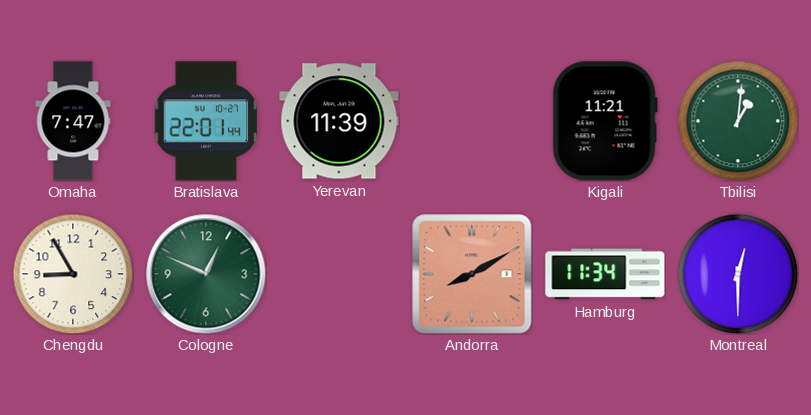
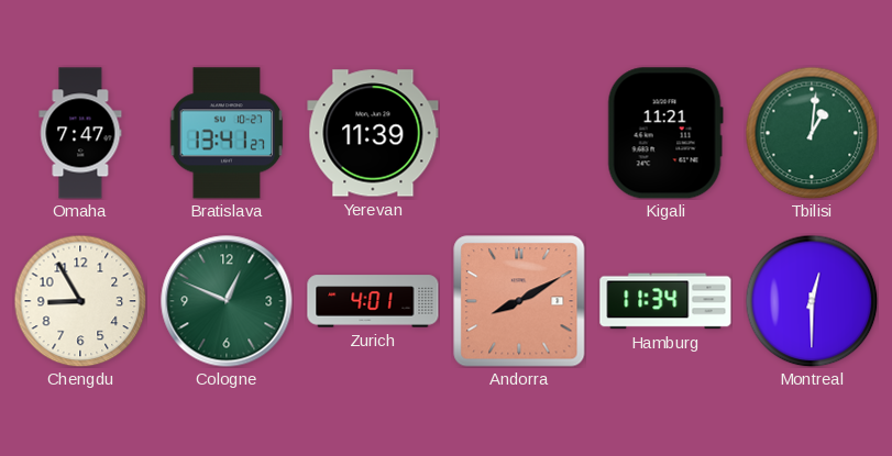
Bratislava: 22:01 -> 13:41
Zurich: none -> 4:01
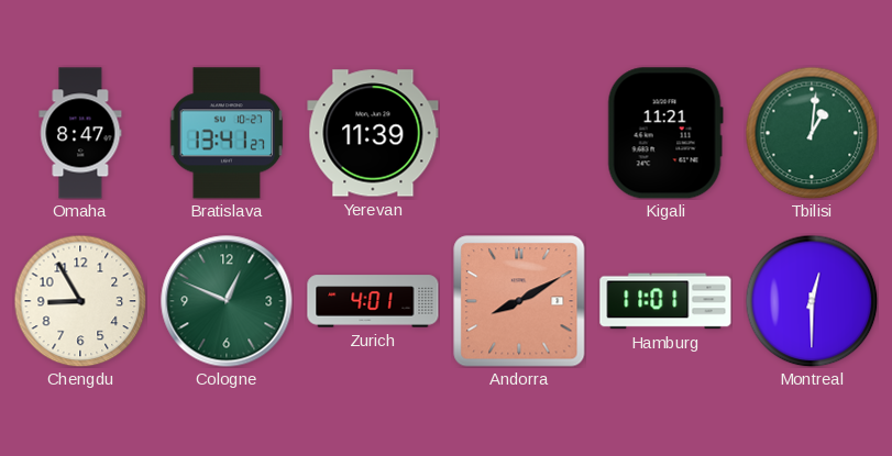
Omaha: 7:47 -> 8:47
Hamburg: 11:34 -> 11:01
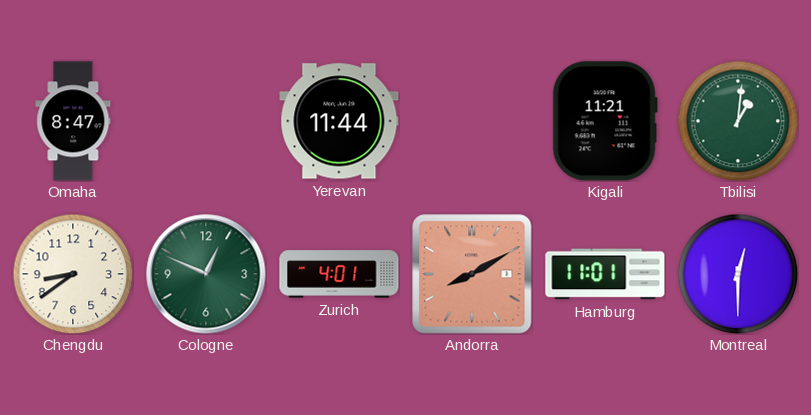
Bratislava: 13:41 -> none
Yerevan: 11:39 -> 11:44
Chengdu: 8:55 -> 8:39
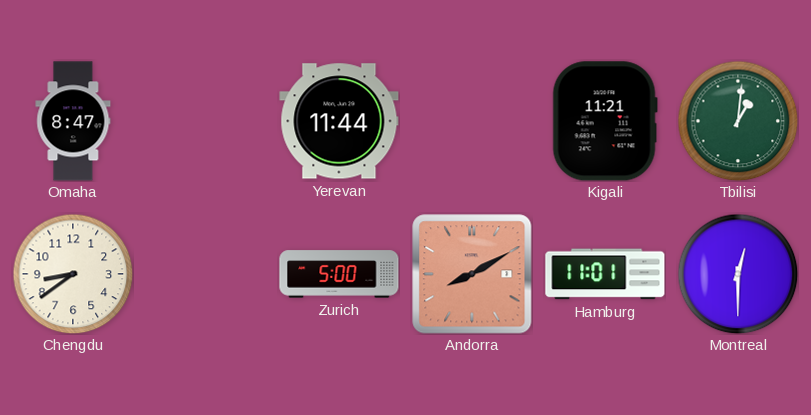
Cologne: 12:49 -> none
Zurich: 4:01 -> 5:00
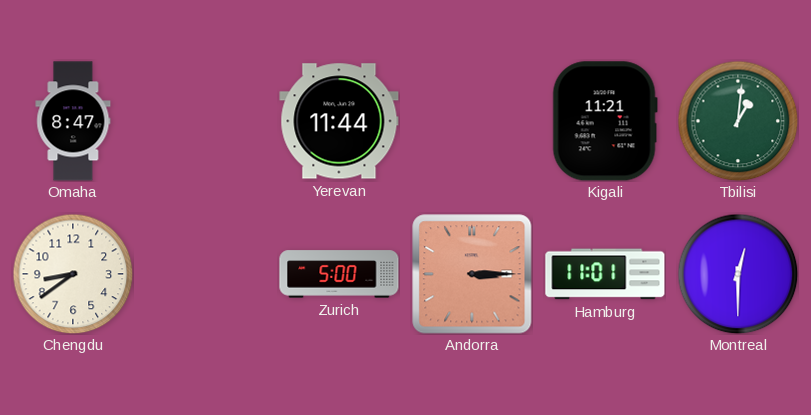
Andorra: 8:10 -> 3:15
